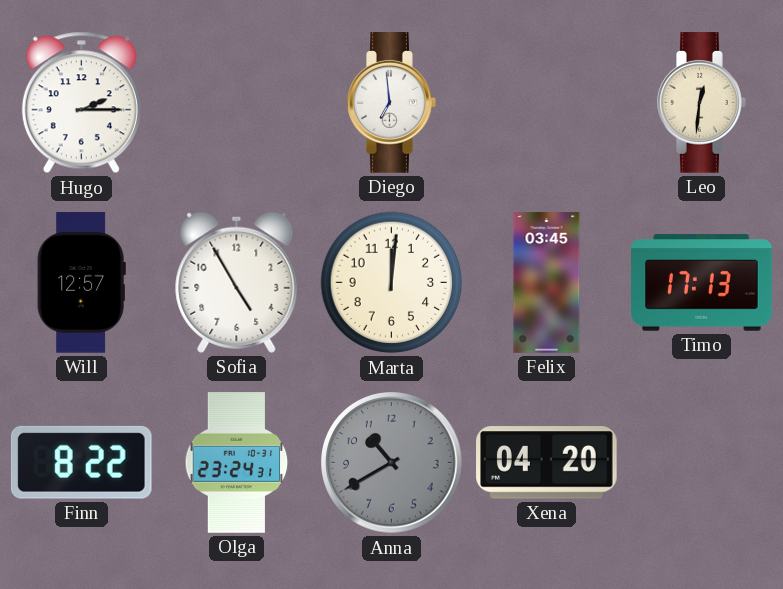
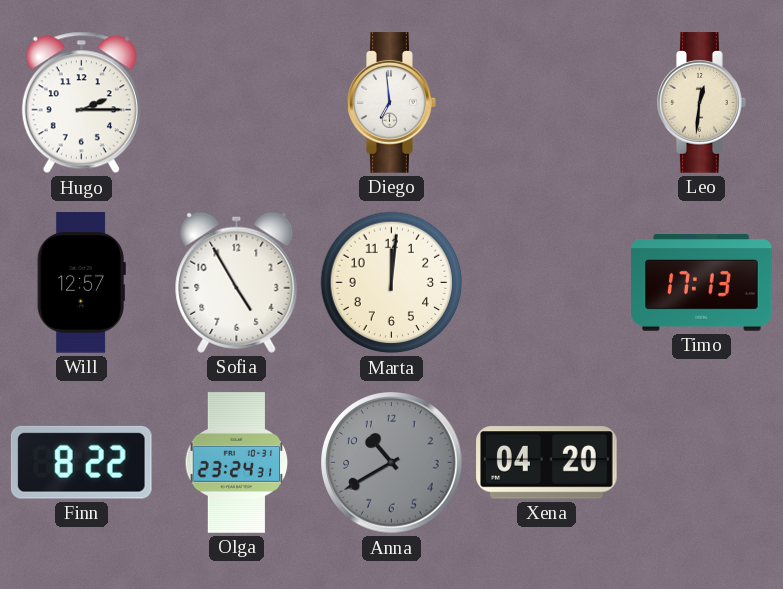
Felix: 03:45 -> none
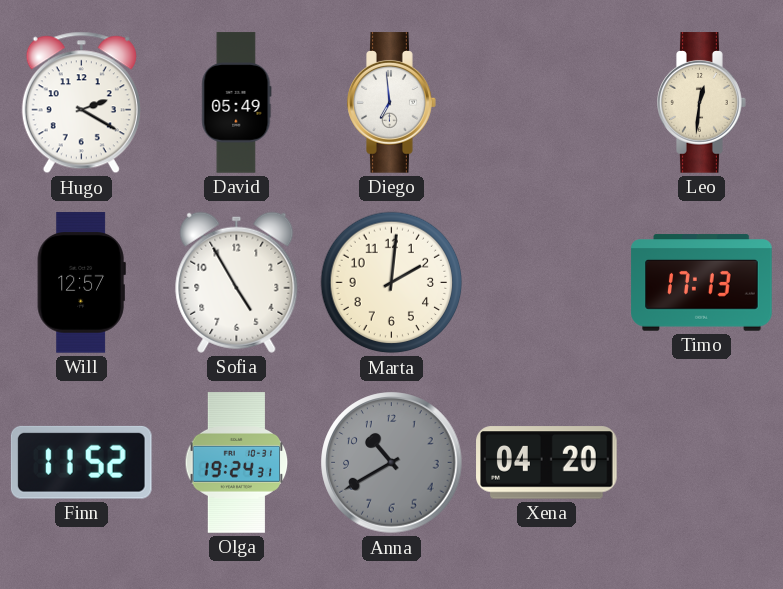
Hugo: 2:15 -> 2:20
David: none -> 05:49
Marta: 12:01 -> 2:01
Finn: 8:22 -> 11:52
Olga: 23:24 -> 19:24
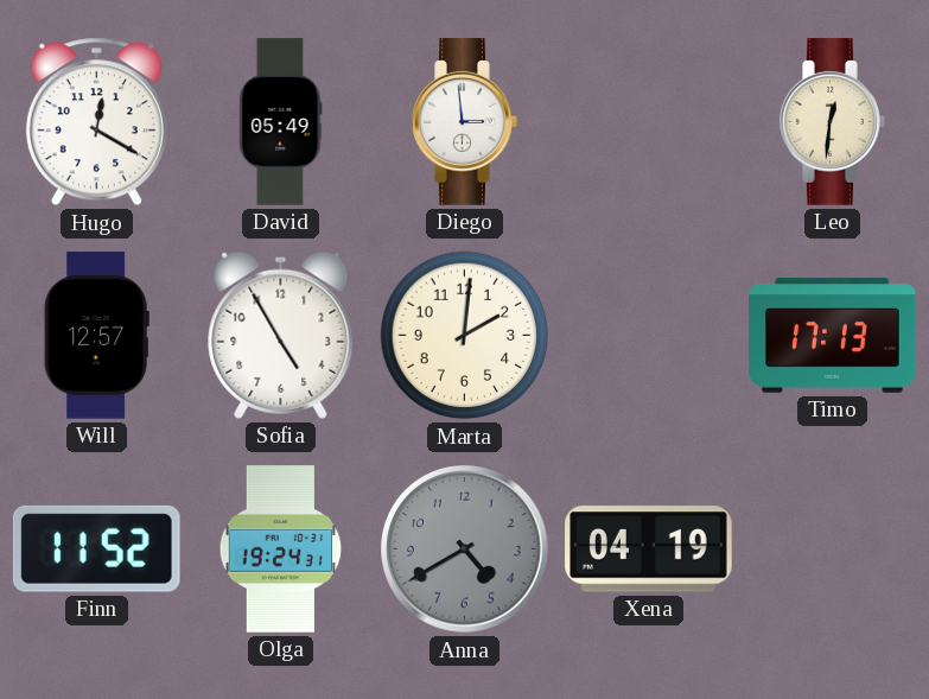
Hugo: 2:20 -> 12:20
Diego: 6:59 -> 2:59
Anna: 10:40 -> 4:40
Xena: 04:20 -> 04:19
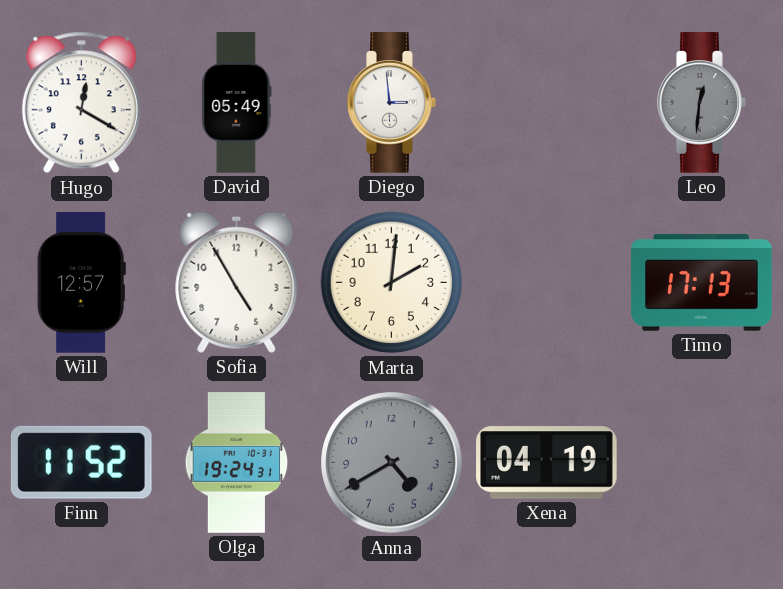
Leo dial: cream -> grey
